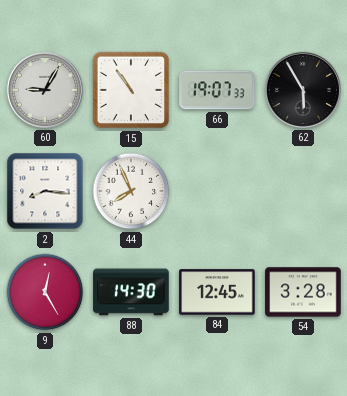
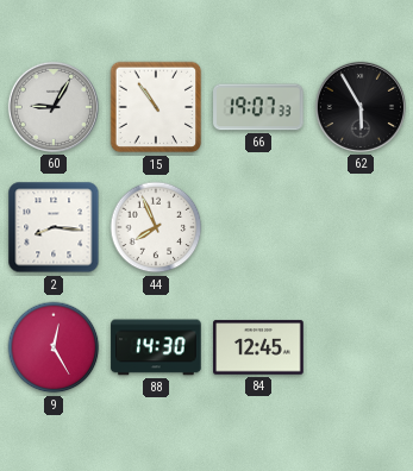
54: 3:28 -> none
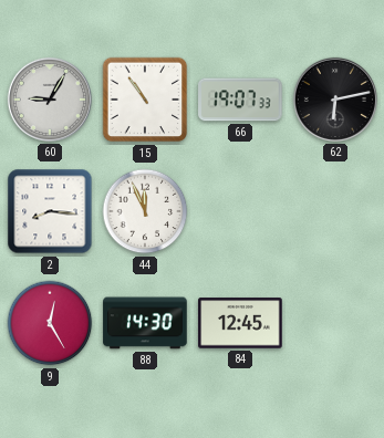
62: 5:55 -> 6:13
44: 7:56 -> 11:56
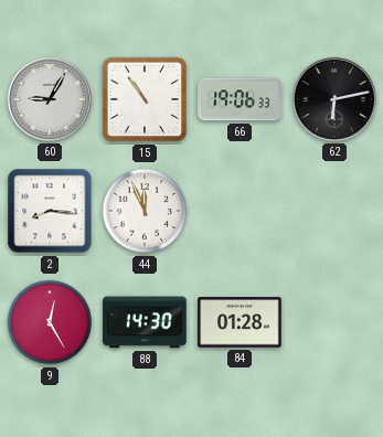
66: 19:07 -> 19:06
84: 12:45 -> 01:28
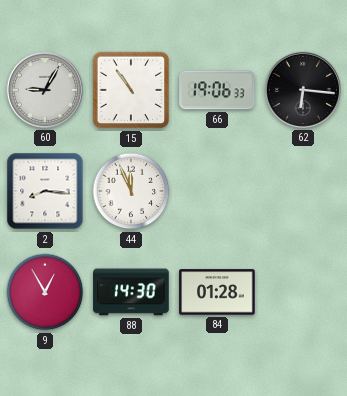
62: 6:13 -> 6:16
9: 12:25 -> 12:55
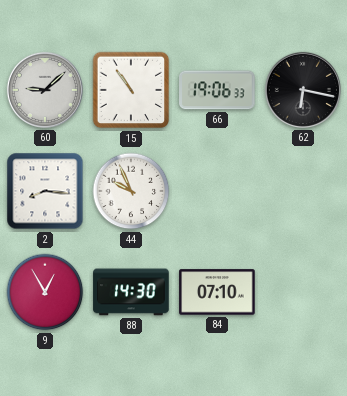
60: 9:05 -> 9:08
62: 6:16 -> 6:17
44: 11:56 -> 9:56
84: 01:28 -> 07:10
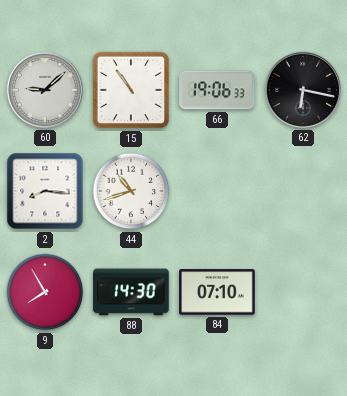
44: 9:56 -> 10:42
9: 12:55 -> 7:55
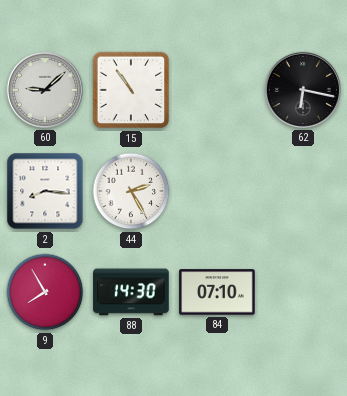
66: 19:06 -> none
44: 10:42 -> 2:25
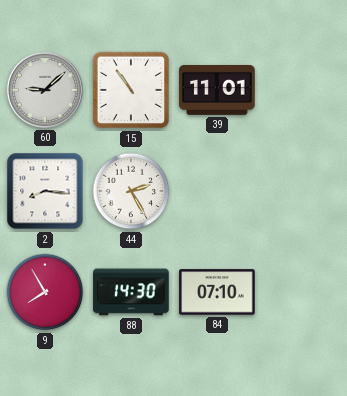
39: none -> 11:01
62: 6:17 -> none
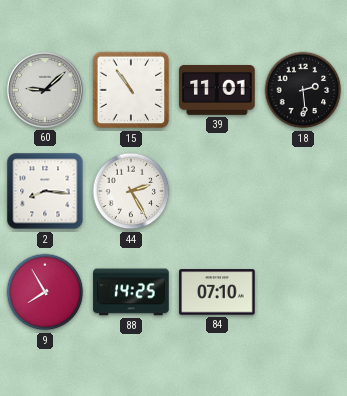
18: none -> 2:29
88: 14:30 -> 14:25
